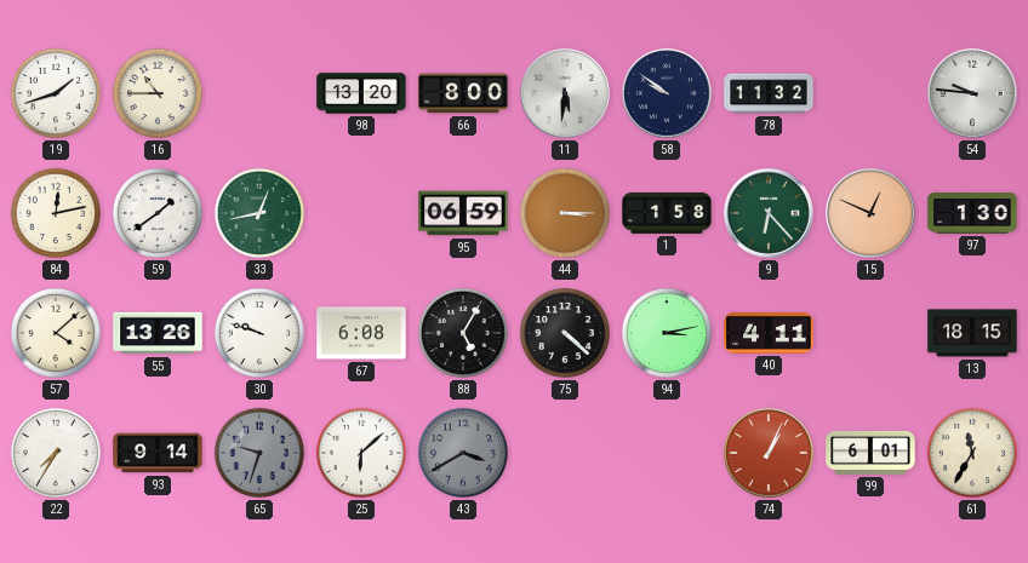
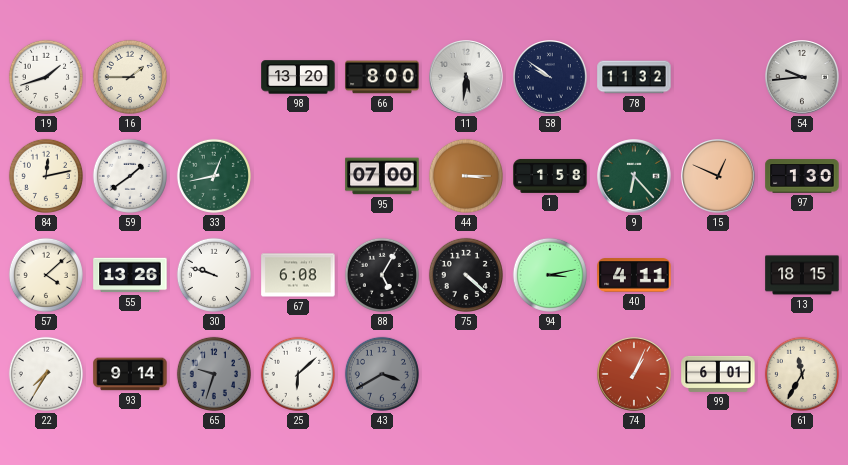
16: 10:45 -> 1:45
54: 9:46 -> 9:44
95: 06:59 -> 07:00
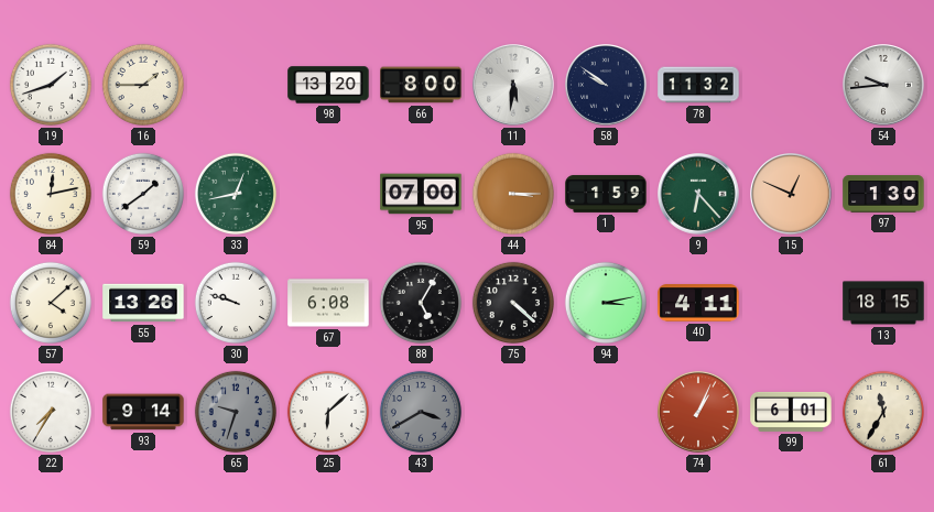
1: 1:58 -> 1:59
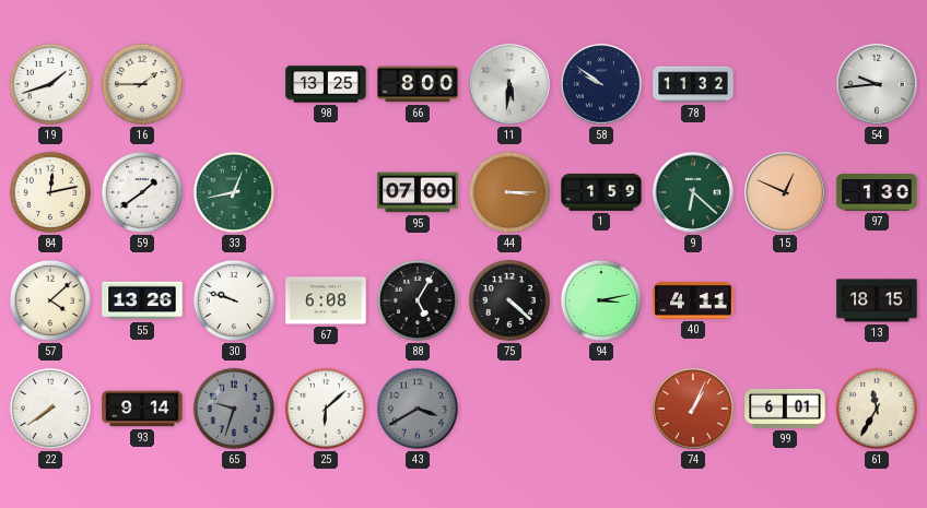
98: 13:20 -> 13:25
9: 6:23 -> 6:22
22: 7:35 -> 7:39
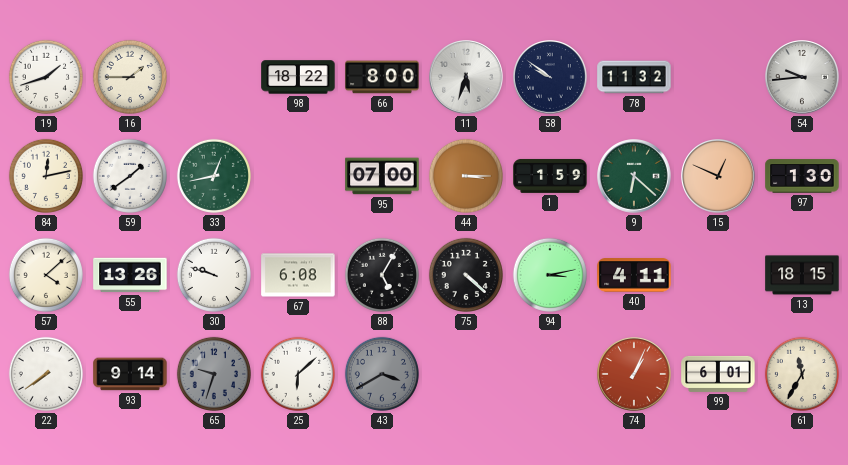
98: 13:25 -> 18:22
11: 5:31 -> 5:33
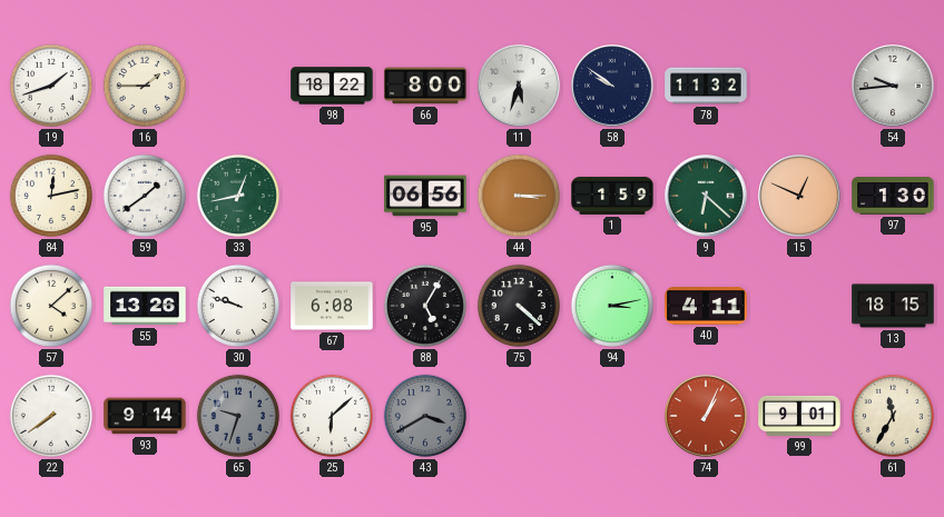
95: 07:00 -> 06:56
99: 6:01 -> 9:01
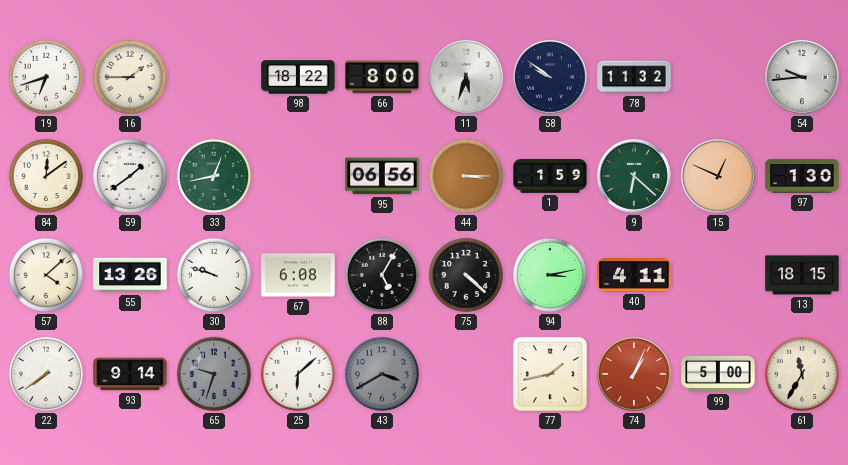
19: 1:42 -> 6:42
84: 12:13 -> 12:09
77: none -> 1:43
99: 9:01 -> 5:00
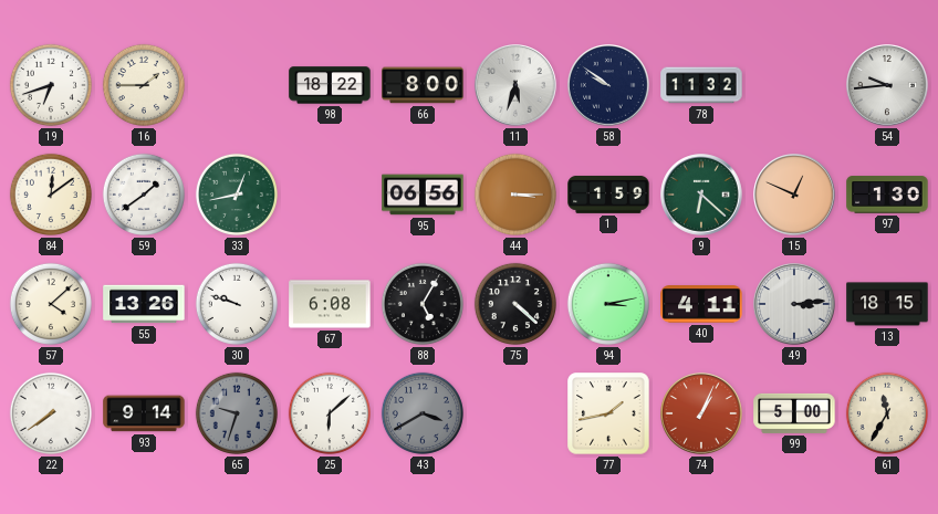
49: none -> 3:14
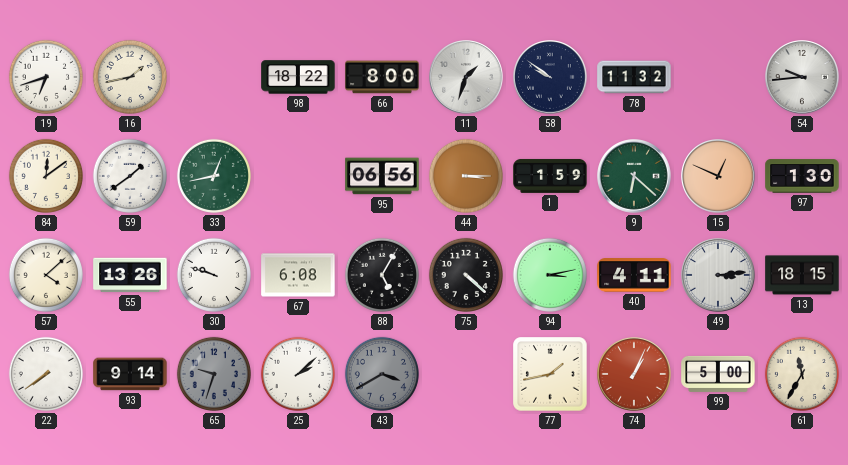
16: 1:45 -> 1:43
11: 5:33 -> 1:33
25: 6:08 -> 2:08
